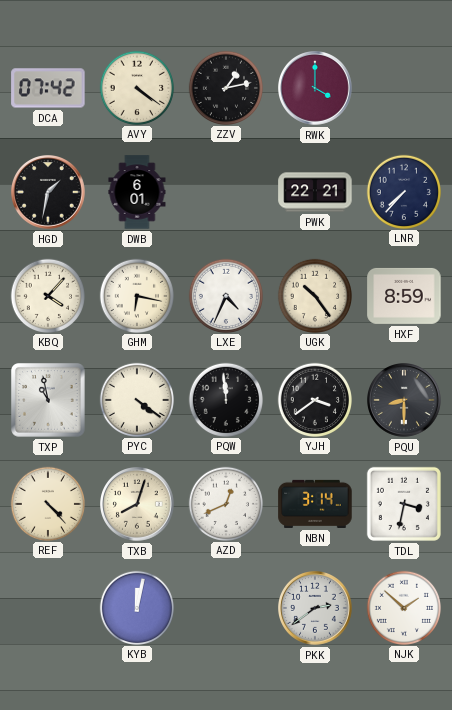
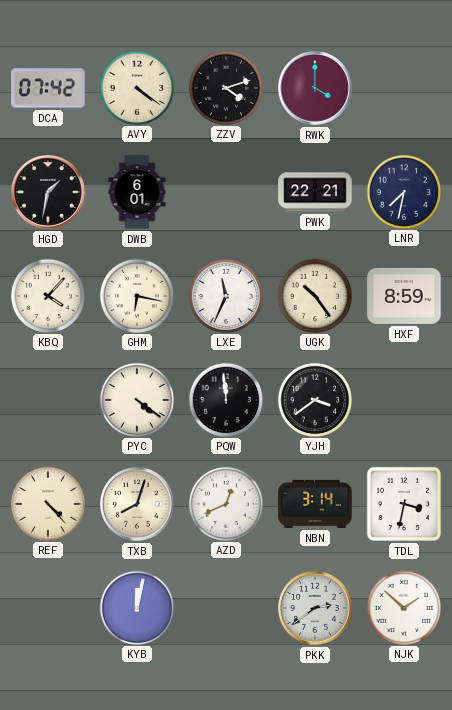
ZZV: 1:13 -> 4:12
LNR: 7:37 -> 7:32
LXE: 4:34 -> 11:34
TXP: 10:58 -> none
PQU: 8:30 -> none
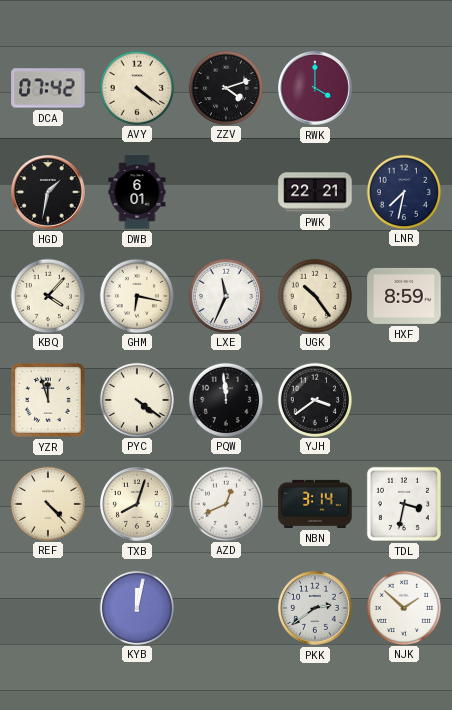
YZR: none -> 11:57
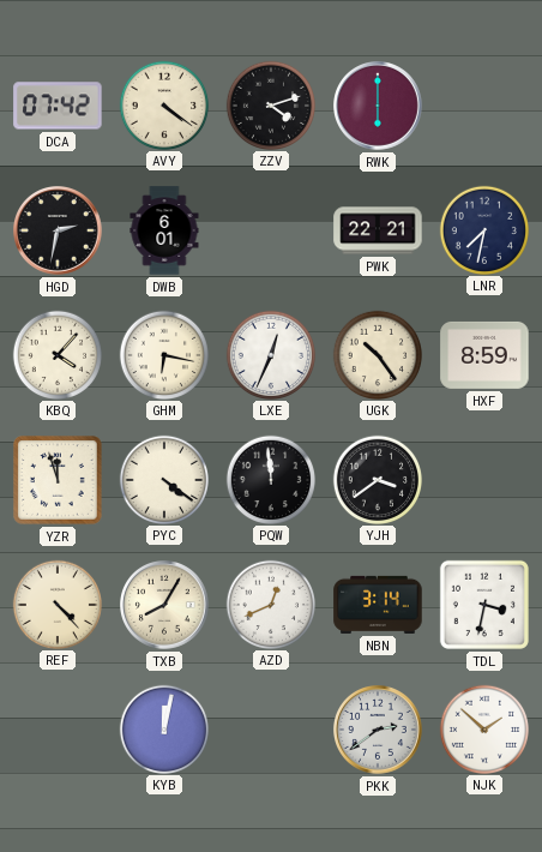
RWK: 4:00 -> 6:00
HGD: 1:32 -> 2:32
LXE: 11:34 -> 12:34
TXB: 8:03 -> 8:05
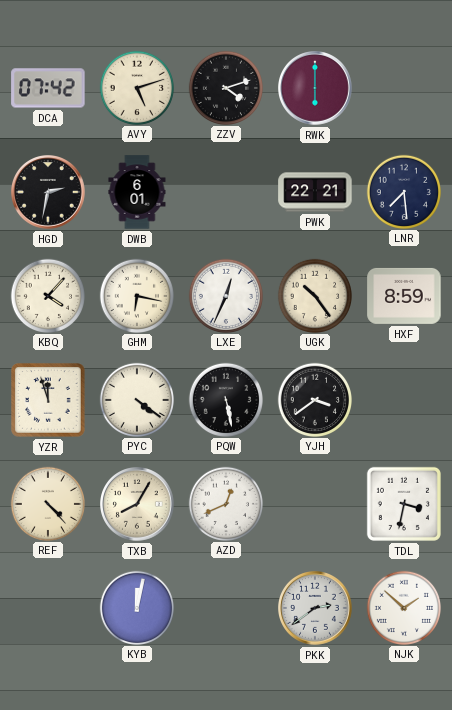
AVY: 4:21 -> 5:12
LNR: 7:32 -> 7:29
PQW: 11:59 -> 5:28
NBN: 3:14 -> none
